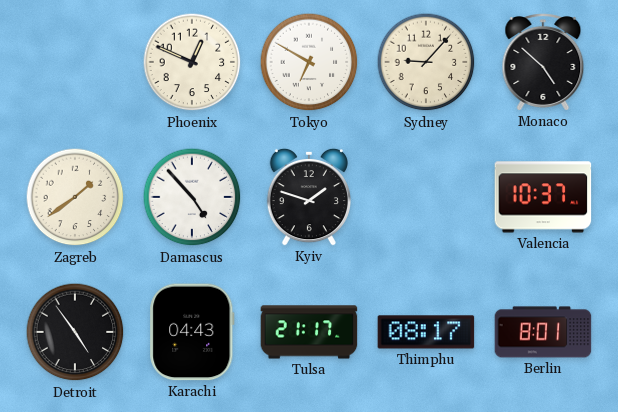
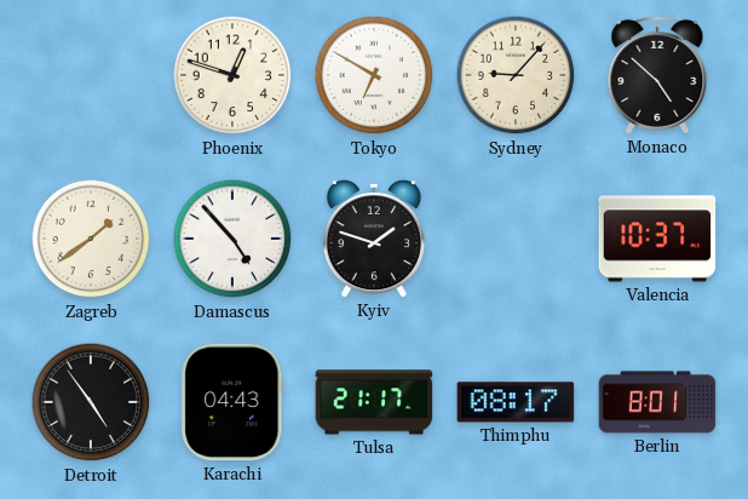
Phoenix: 12:49 -> 12:48
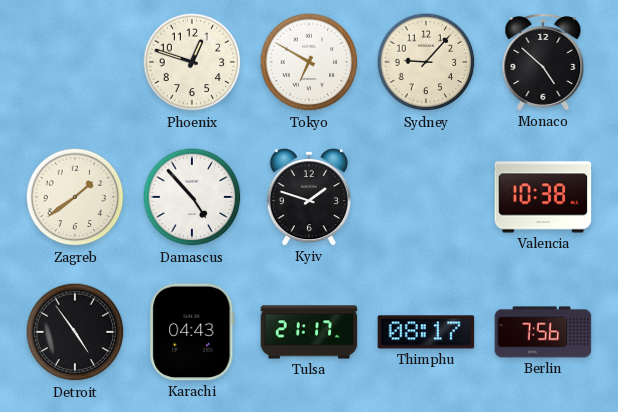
Valencia: 10:37 -> 10:38
Berlin: 8:01 -> 7:56
